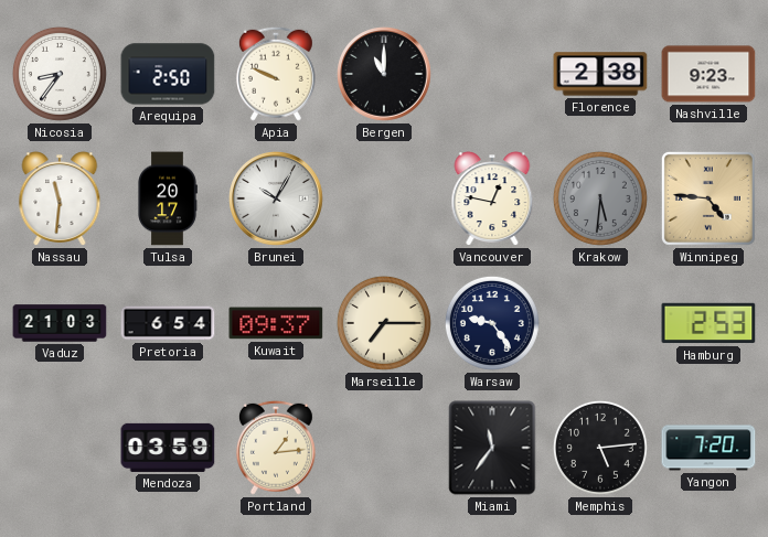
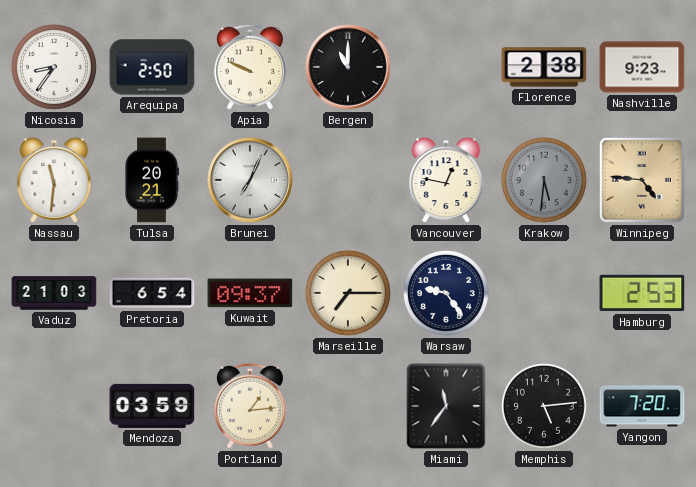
Tulsa: 20:17 -> 20:21
Brunei: 10:05 -> 7:04
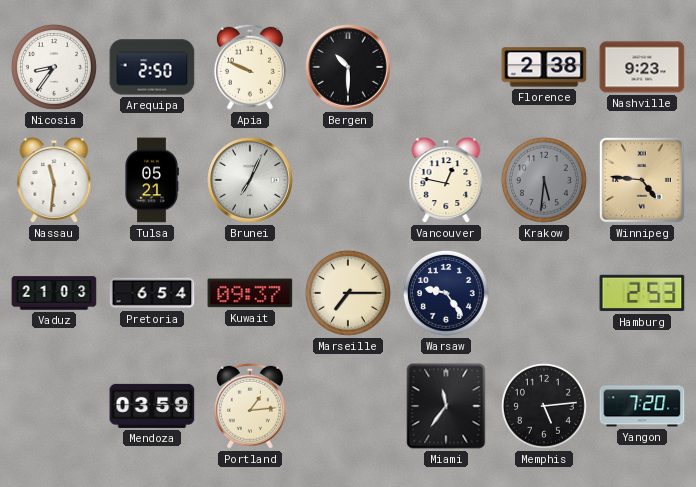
Bergen: 11:00 -> 10:30
Tulsa: 20:21 -> 05:21
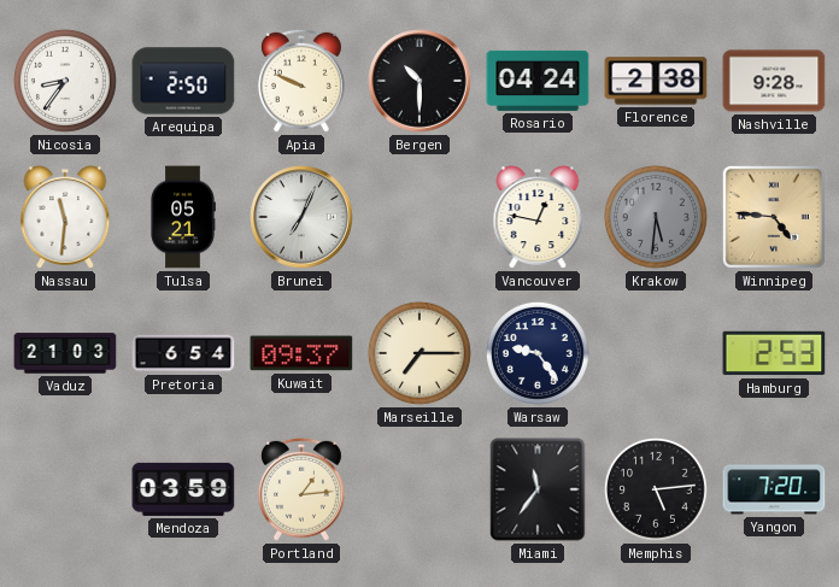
Rosario: none -> 04:24
Nashville: 9:23 -> 9:28
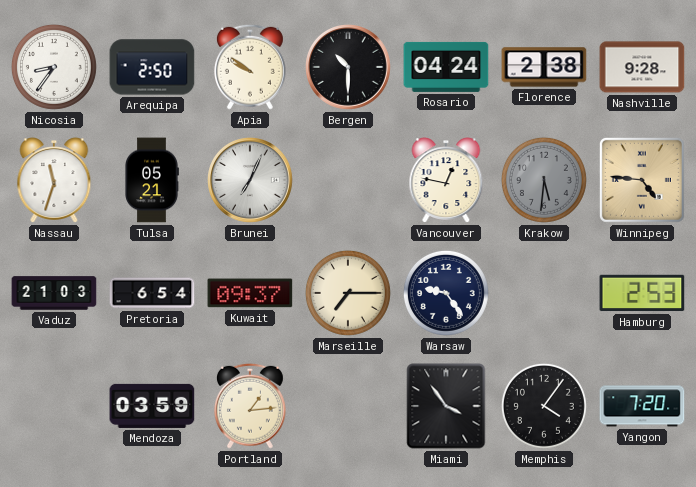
Apia: 9:49 -> 9:51
Nassau: 11:31 -> 11:33
Miami: 11:36 -> 3:54
Memphis: 5:14 -> 4:06
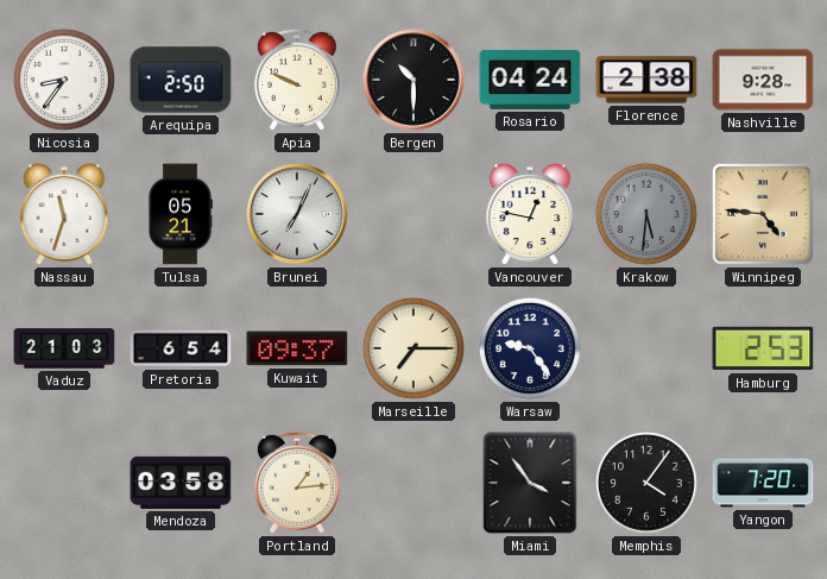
Apia: 9:51 -> 9:49
Mendoza: 03:59 -> 03:58
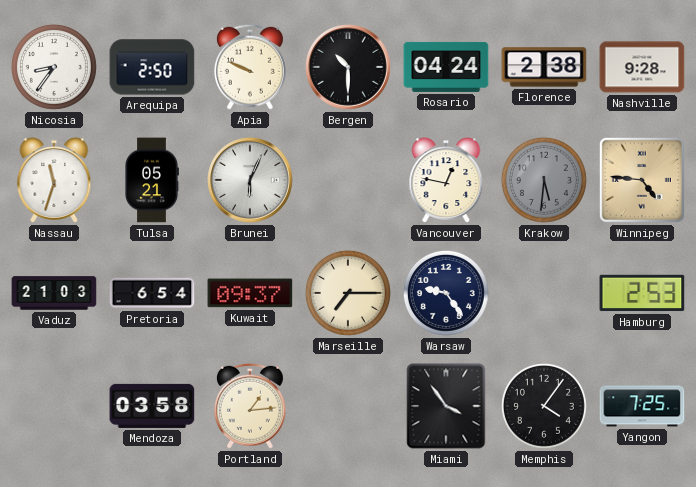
Brunei: 7:04 -> 6:04
Yangon: 7:20 -> 7:25
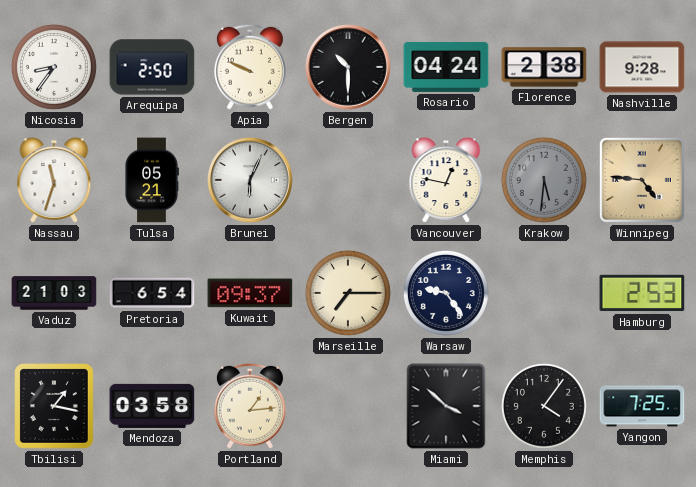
Tbilisi: none -> 1:17
Miami: 3:54 -> 3:52
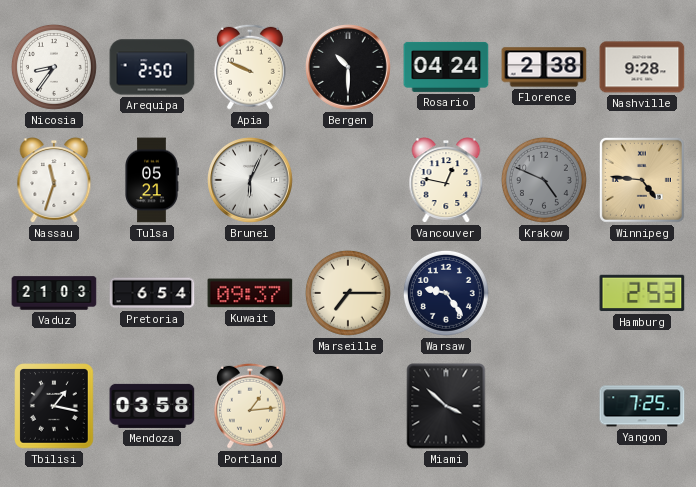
Krakow: 5:31 -> 4:49
Memphis: 4:06 -> none
